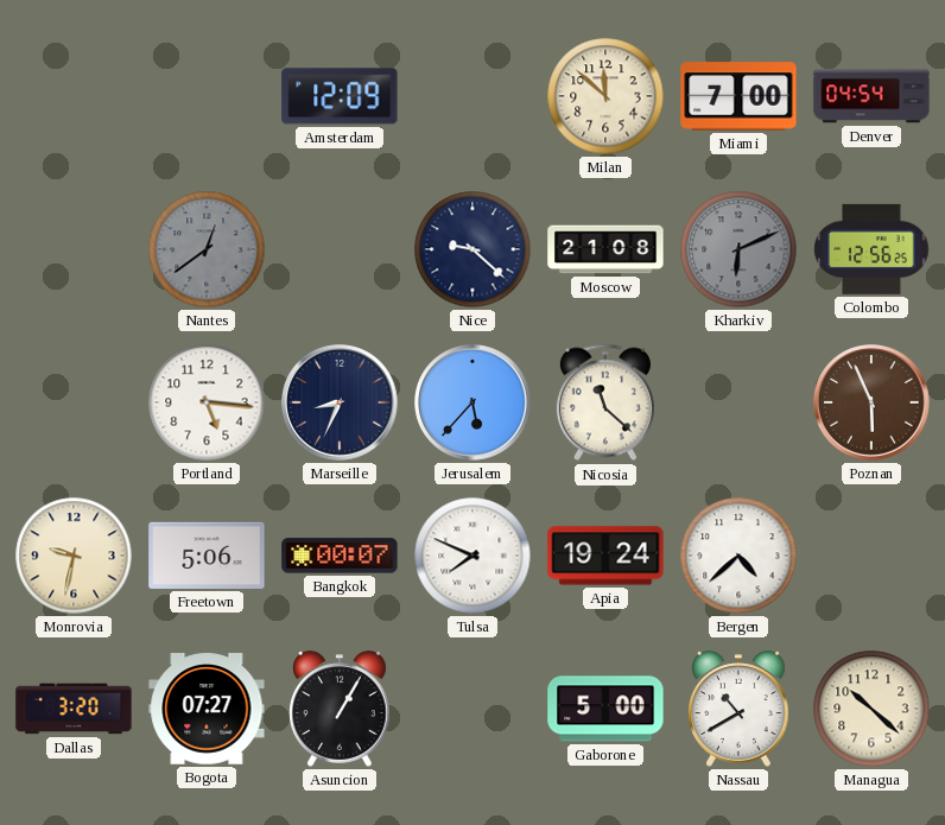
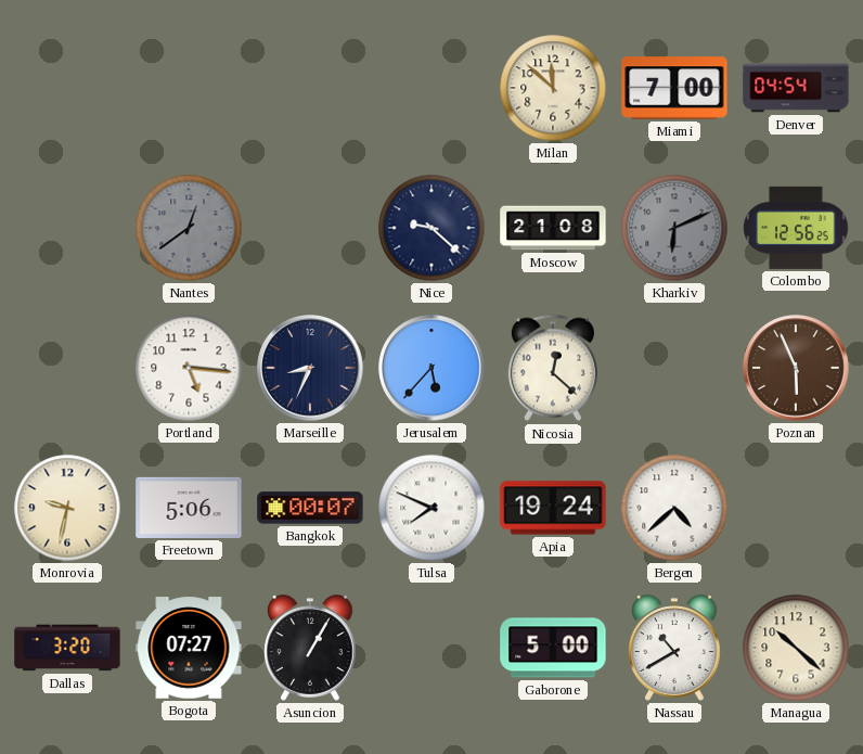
Amsterdam: 12:09 -> none
Nicosia: 11:22 -> 12:22
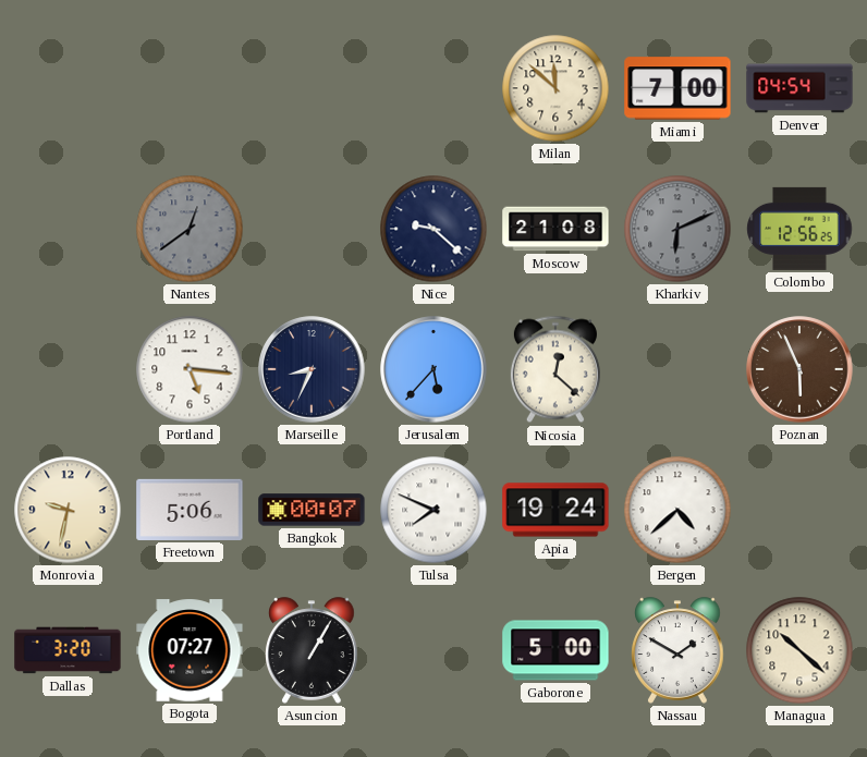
Nassau: 10:40 -> 1:50
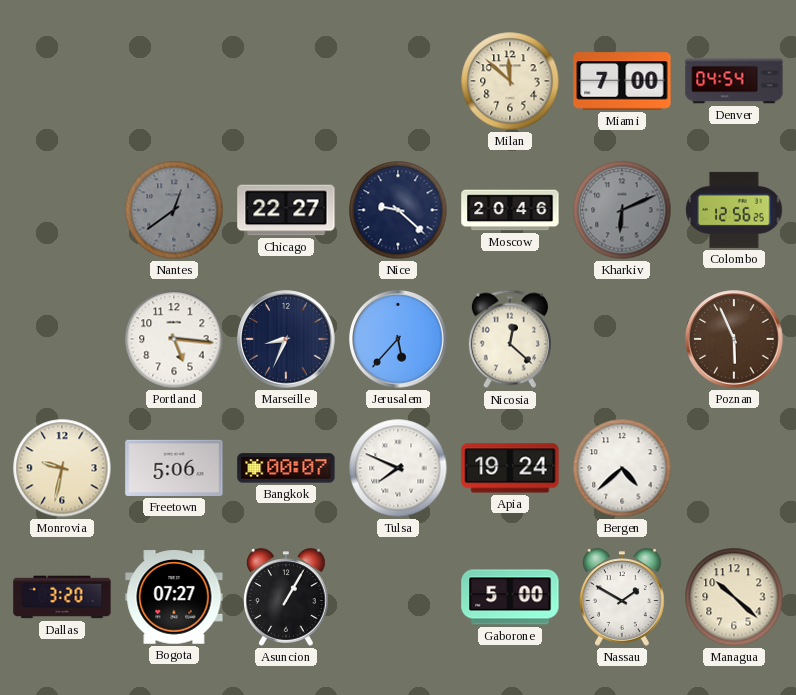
Chicago: none -> 22:27
Moscow: 21:08 -> 20:46
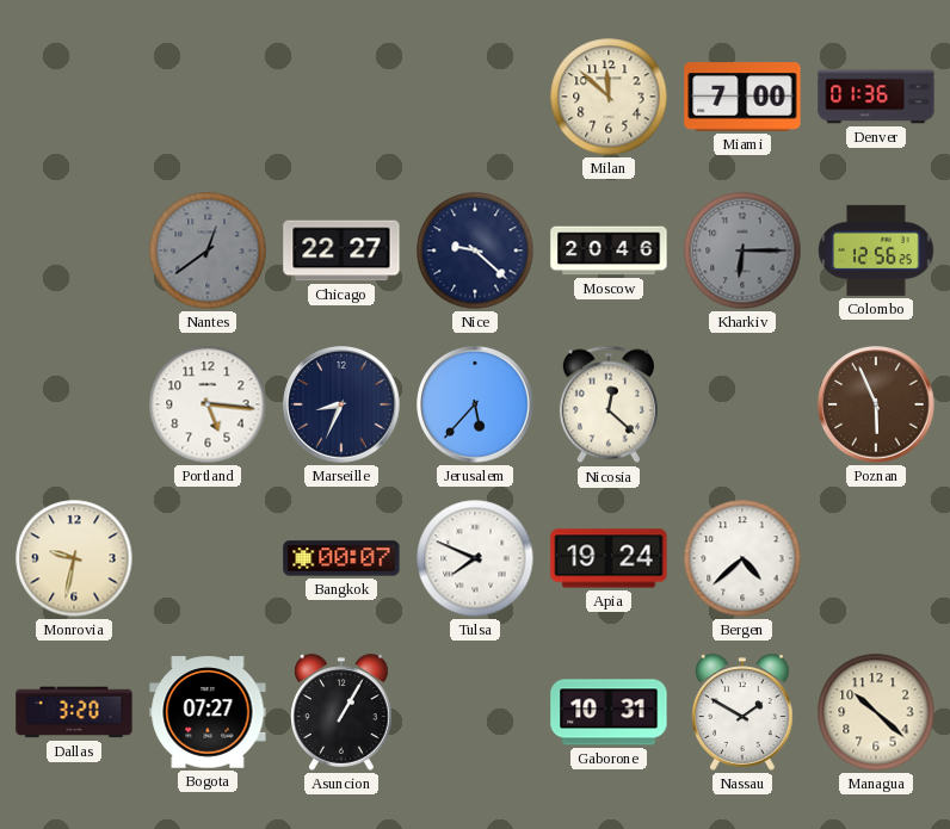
Denver: 04:54 -> 01:36
Kharkiv: 6:11 -> 6:15
Freetown: 5:06 -> none
Gaborone: 5:00 -> 10:31
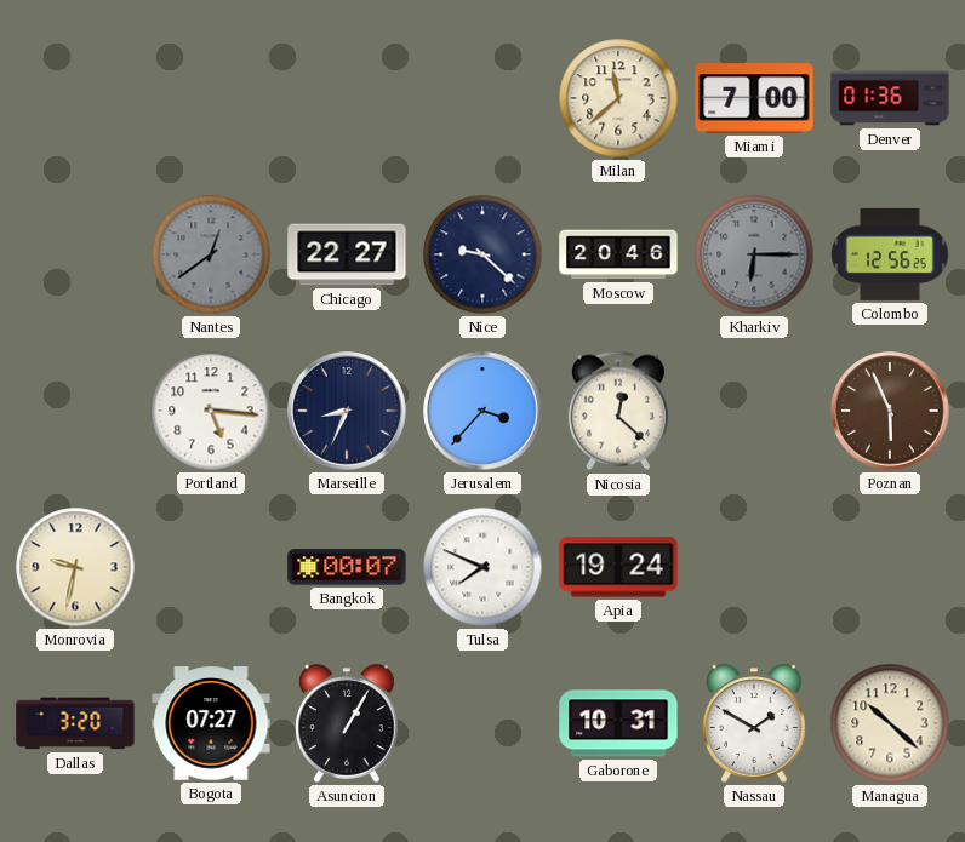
Milan: 11:52 -> 11:38
Jerusalem: 5:37 -> 3:37
Bergen: 4:38 -> none
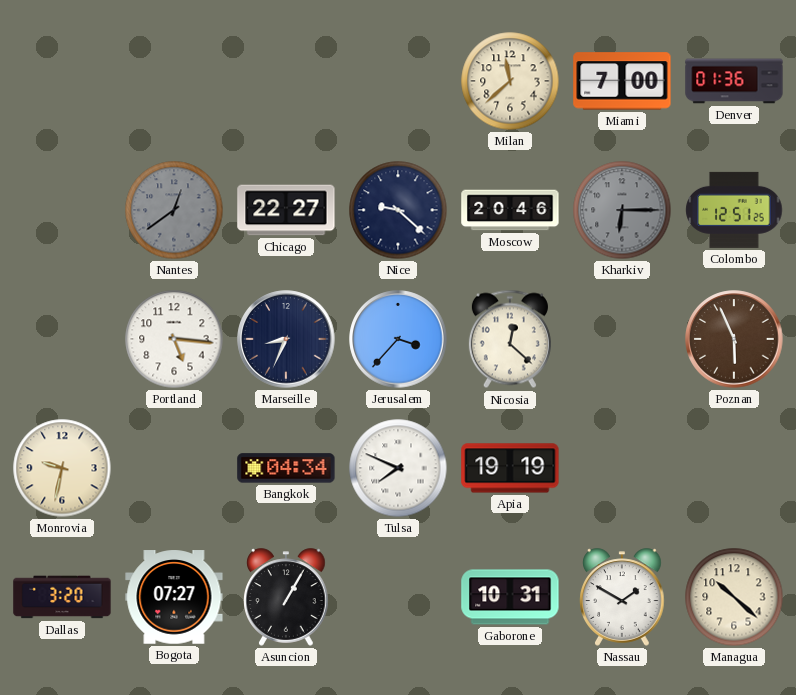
Colombo: 12:56 -> 12:51
Bangkok: 00:07 -> 04:34
Apia: 19:24 -> 19:19
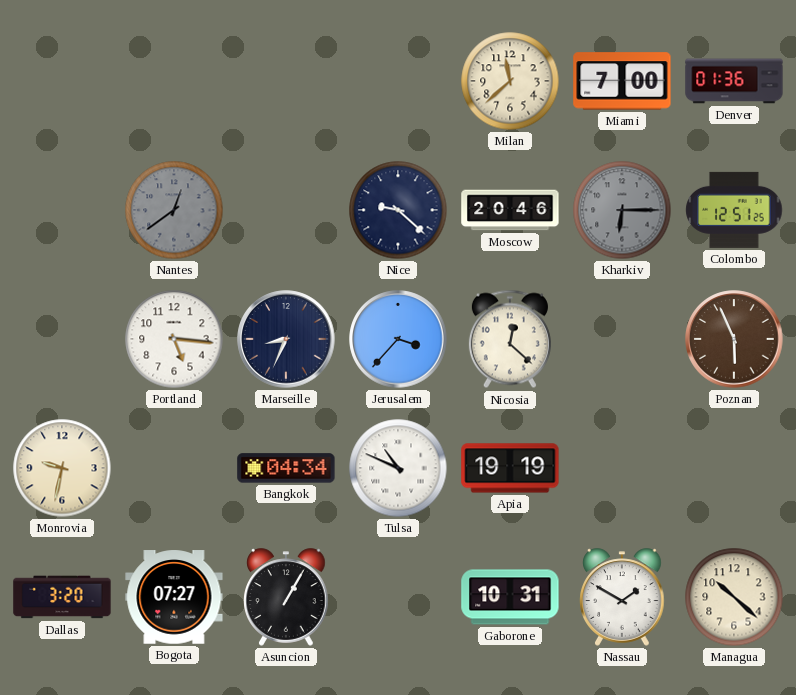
Chicago: 22:27 -> none
Tulsa: 7:49 -> 10:49
